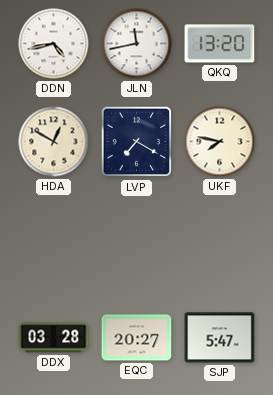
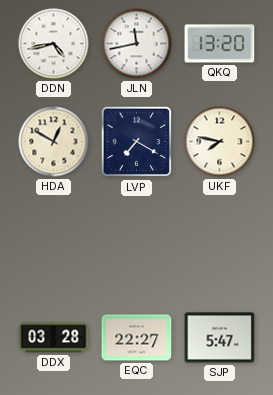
EQC: 20:27 -> 22:27
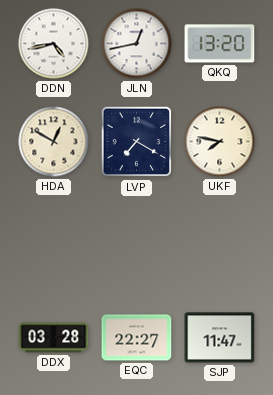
JLN: 11:43 -> 12:43
SJP: 5:47 -> 11:47
